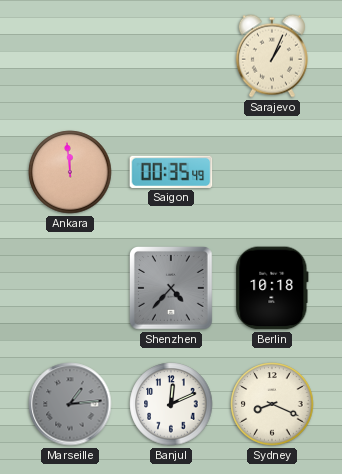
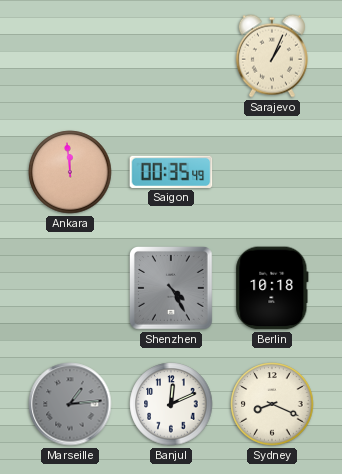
Shenzhen: 4:37 -> 4:25
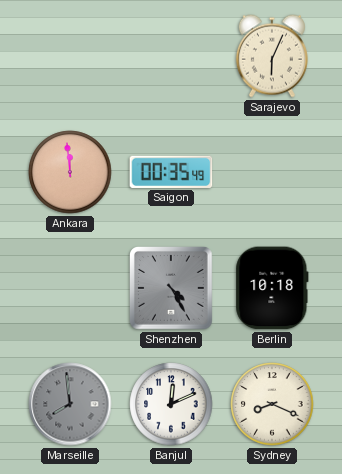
Sarajevo: 1:04 -> 6:04
Marseille: 1:14 -> 7:59
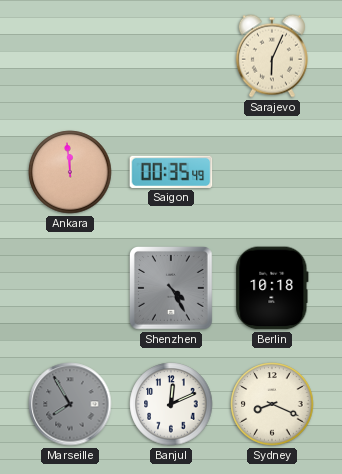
Marseille: 7:59 -> 7:55
